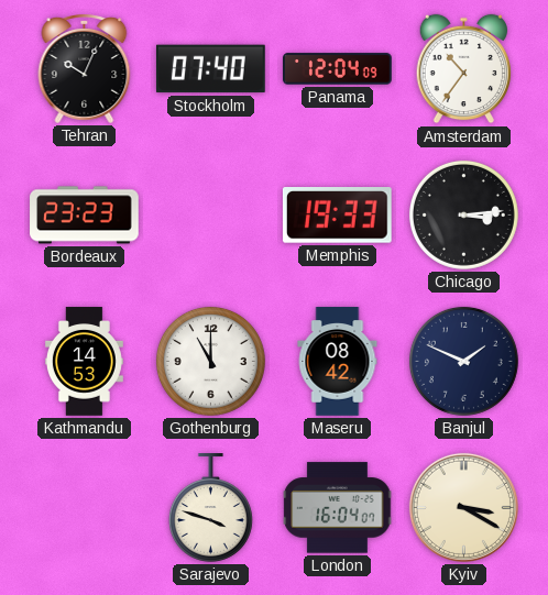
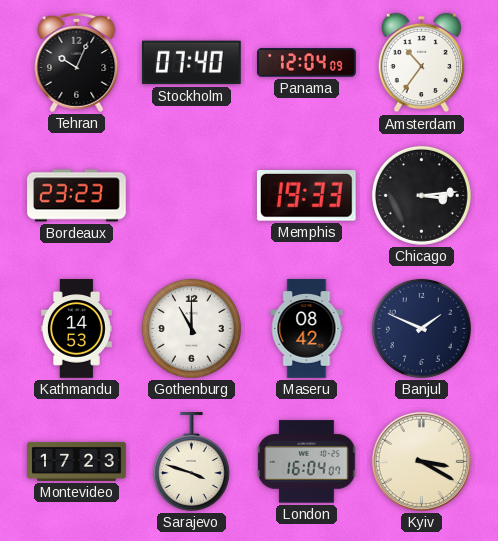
Montevideo: none -> 17:23
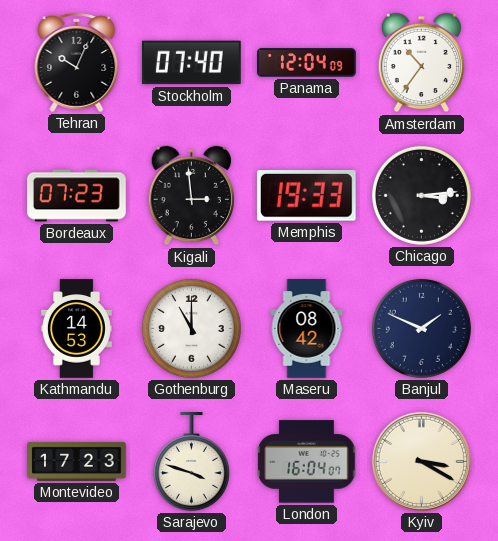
Bordeaux: 23:23 -> 07:23
Kigali: none -> 2:59
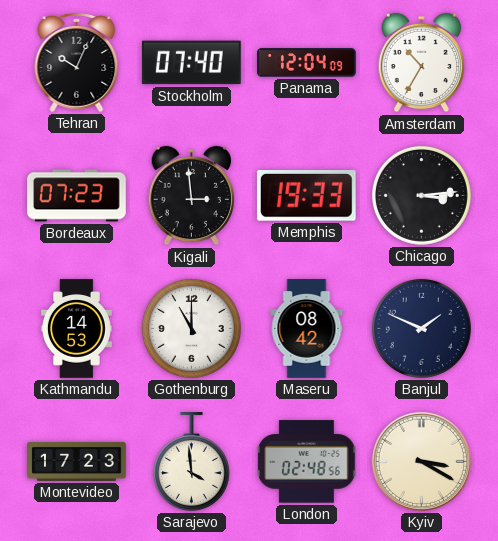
Amsterdam: 10:36 -> 10:35
Sarajevo: 3:48 -> 3:59
London: 16:04 -> 02:48
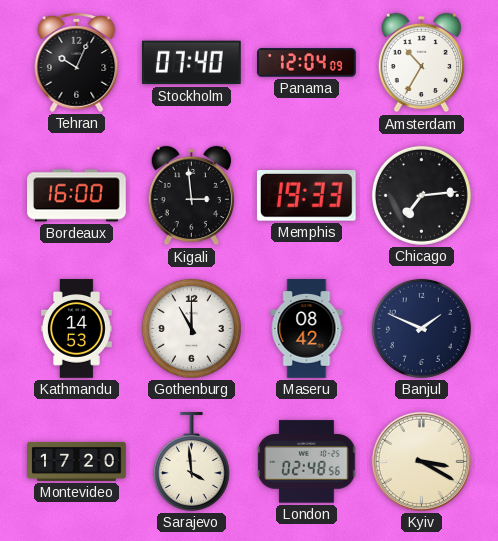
Bordeaux: 07:23 -> 16:00
Chicago: 3:14 -> 7:14
Montevideo: 17:23 -> 17:20
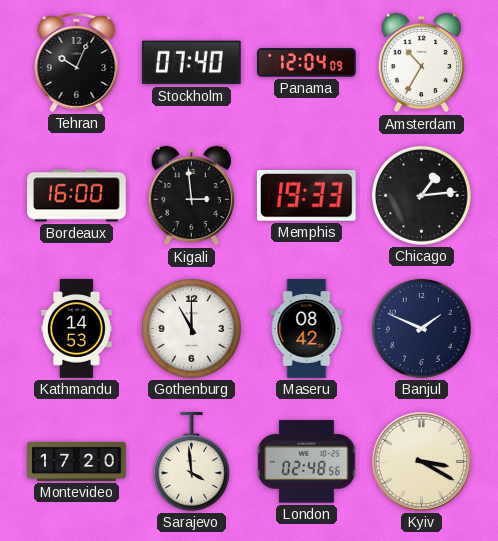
Chicago: 7:14 -> 1:14
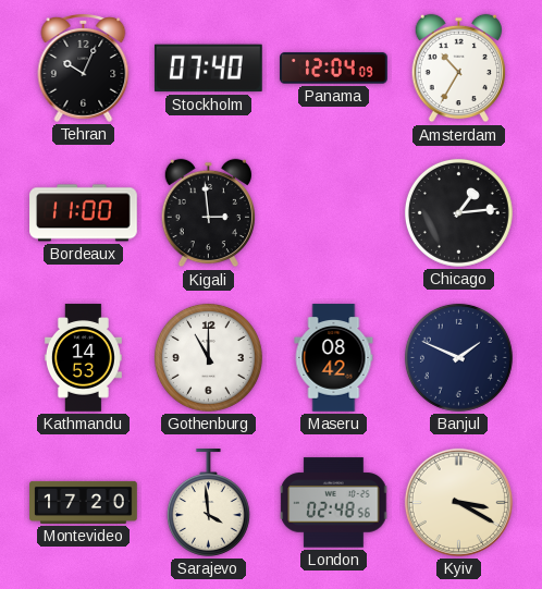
Bordeaux: 16:00 -> 11:00
Memphis: 19:33 -> none
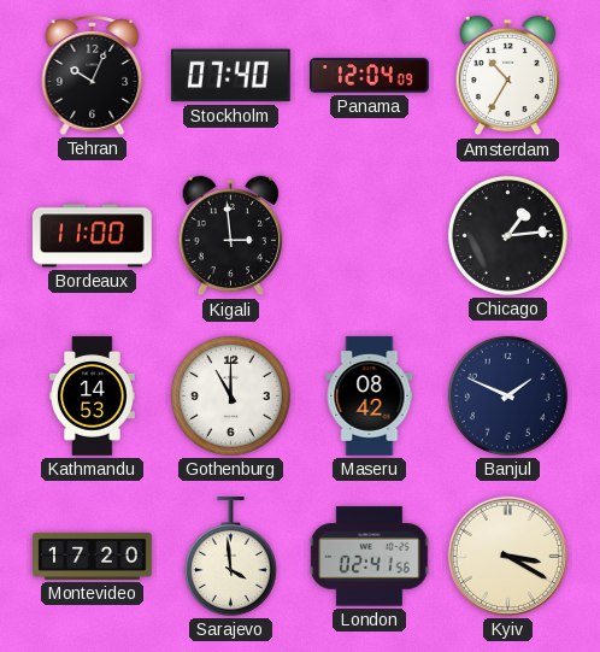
London: 02:48 -> 02:41
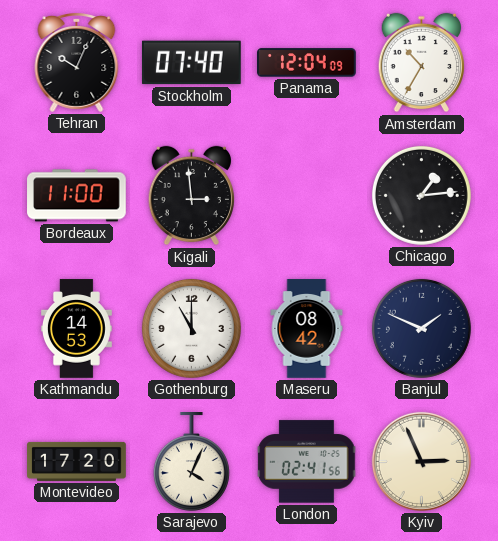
Sarajevo: 3:59 -> 4:04
Kyiv: 3:20 -> 2:56
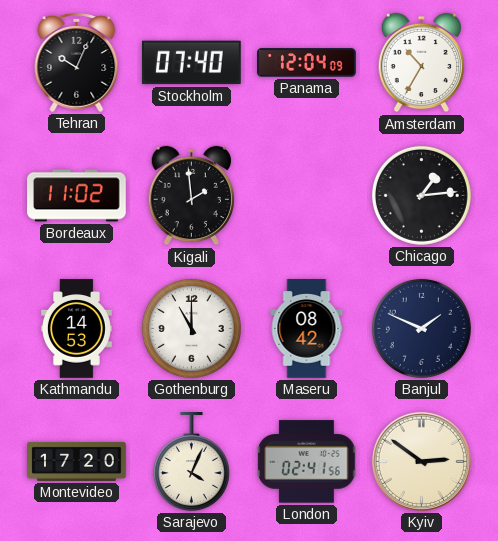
Bordeaux: 11:00 -> 11:02
Kigali: 2:59 -> 1:59
Kyiv: 2:56 -> 2:51
